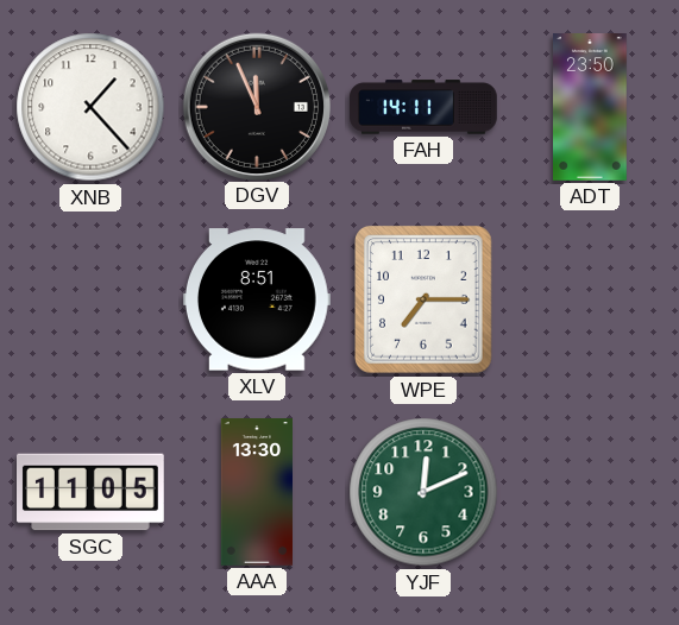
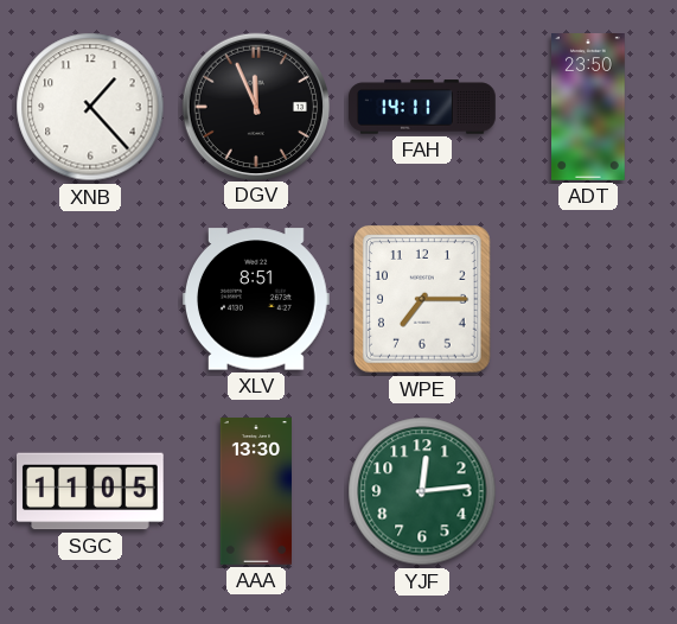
YJF: 12:11 -> 12:14
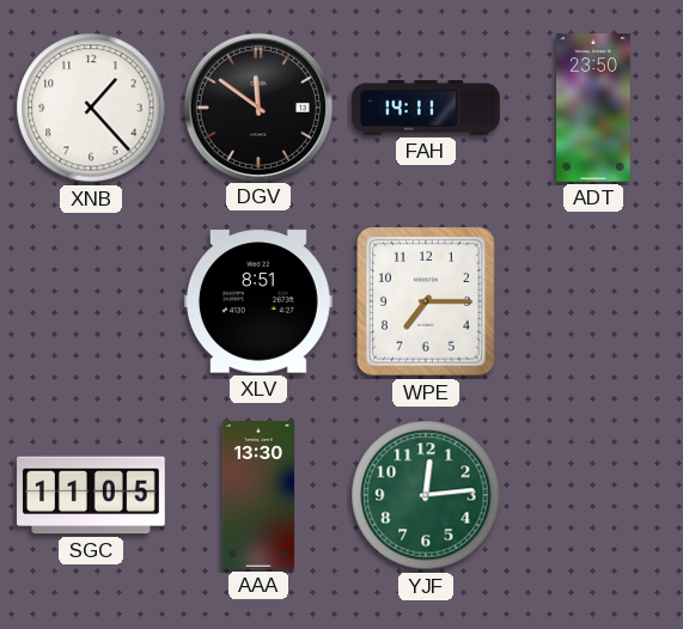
DGV: 11:56 -> 11:51
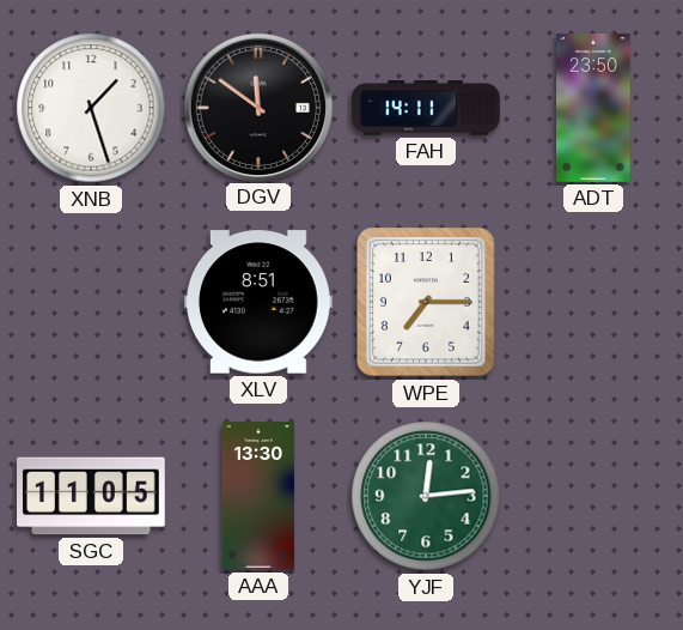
XNB: 1:23 -> 1:27
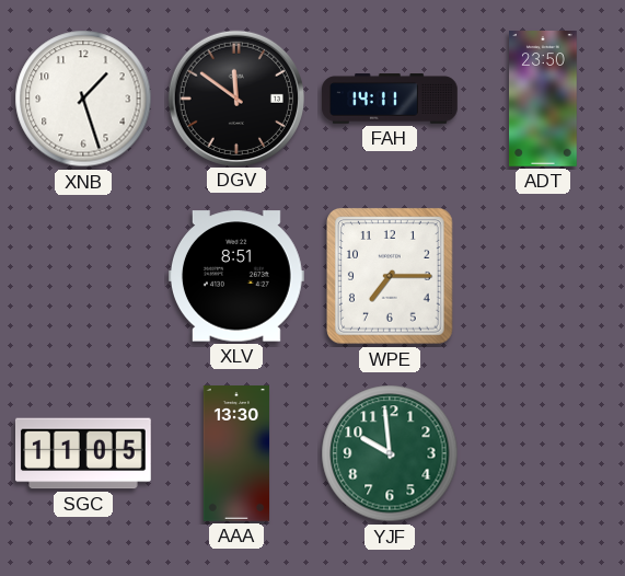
YJF: 12:14 -> 9:59
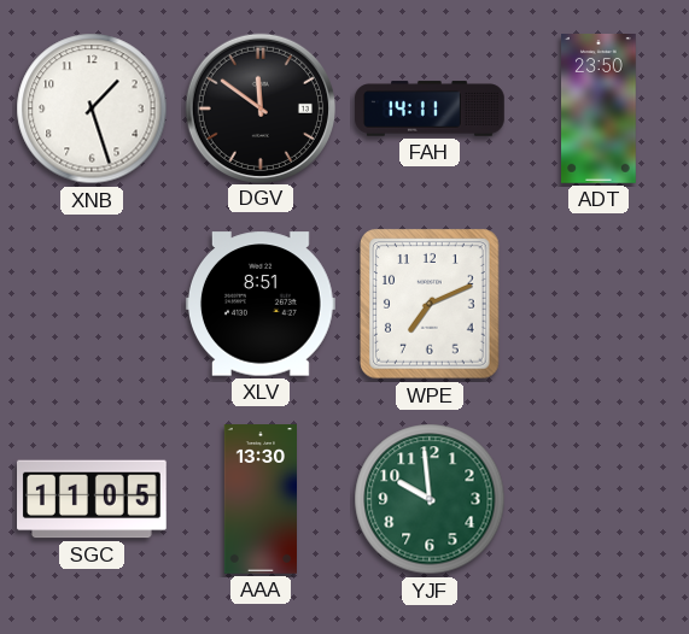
WPE: 7:15 -> 7:11
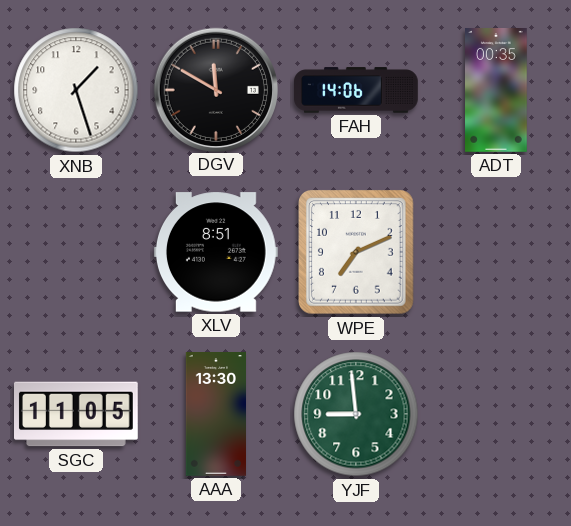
DGV: 11:51 -> 11:50
FAH: 14:11 -> 14:06
ADT: 23:50 -> 00:35
YJF: 9:59 -> 8:59
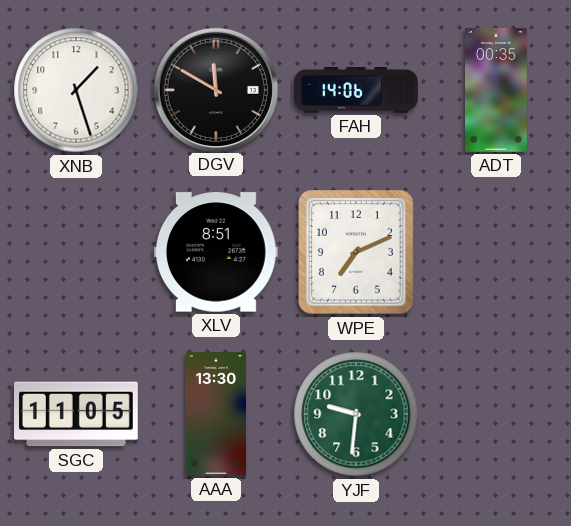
YJF: 8:59 -> 9:31
